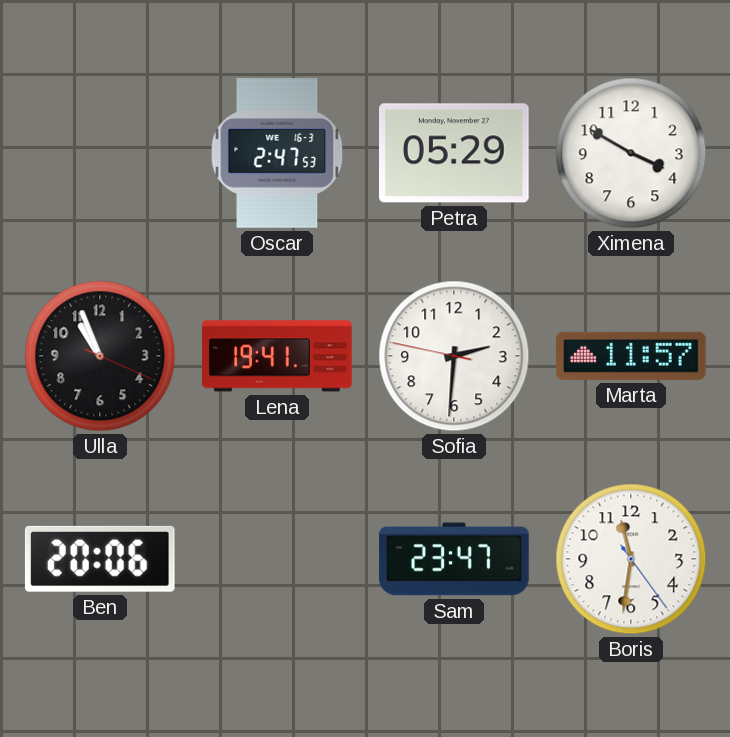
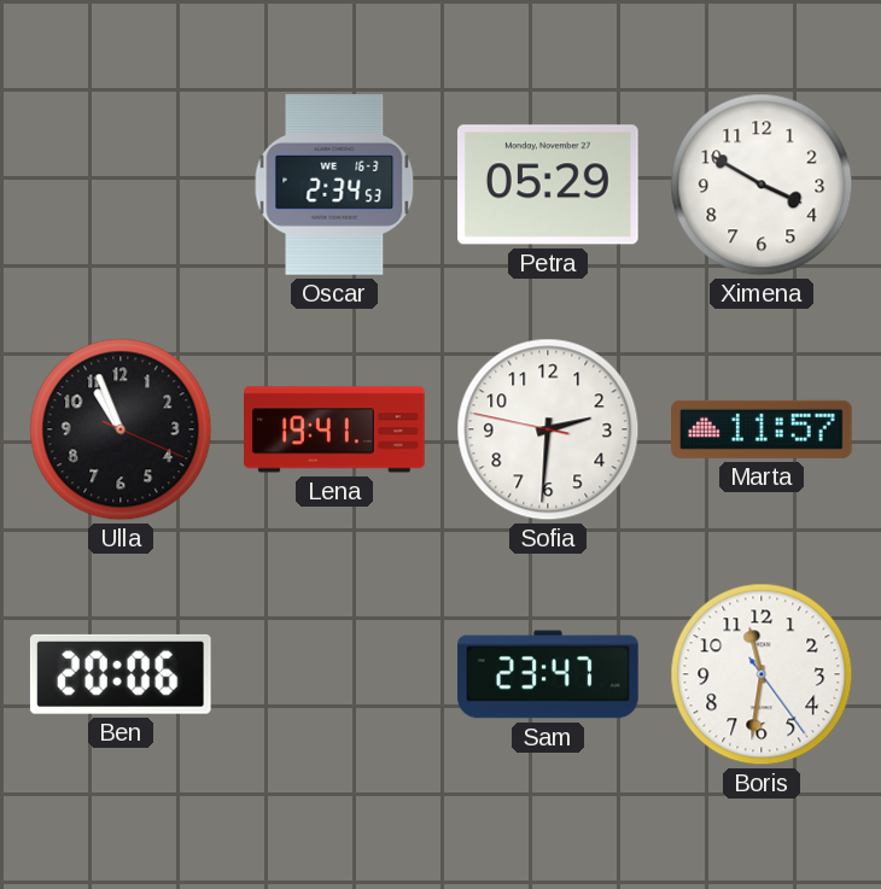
Oscar: 2:47 -> 2:34
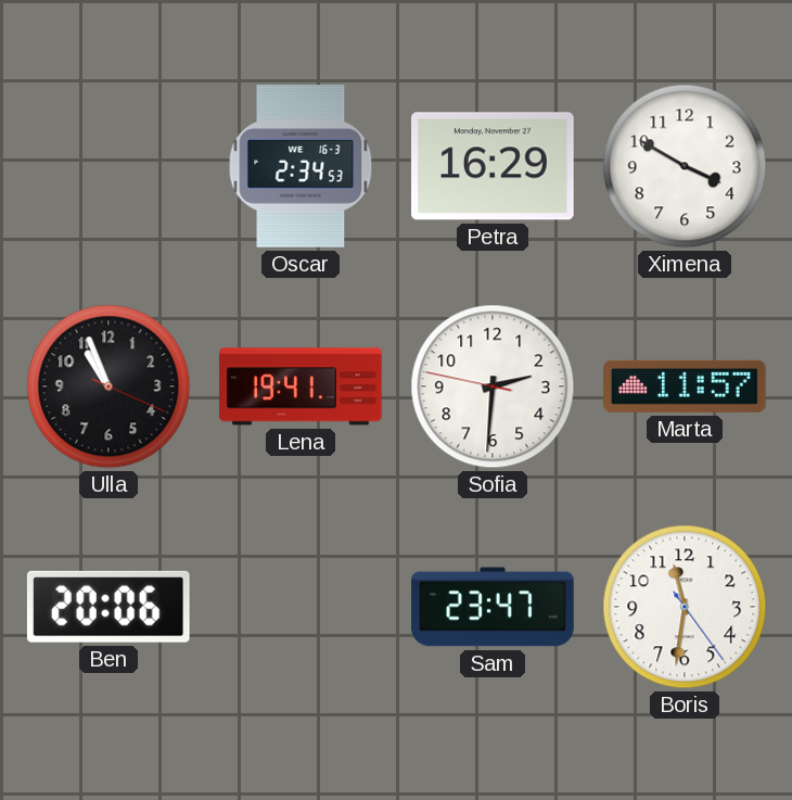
Petra: 05:29 -> 16:29
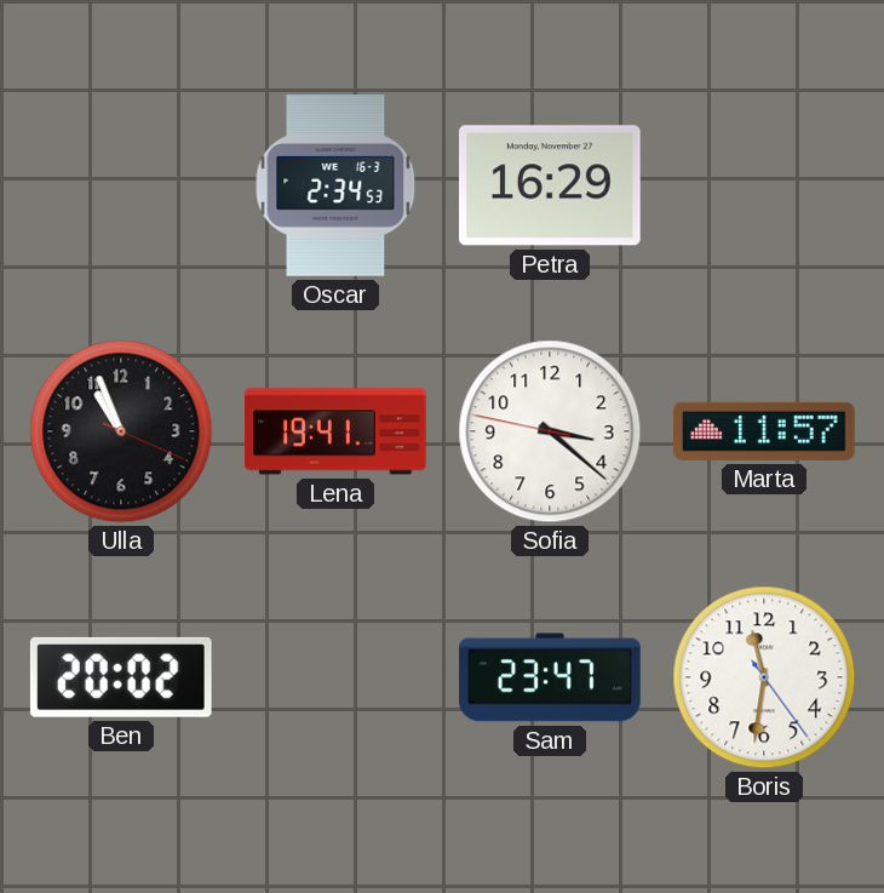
Ximena: 3:50 -> none
Sofia: 2:30 -> 3:21
Ben: 20:06 -> 20:02
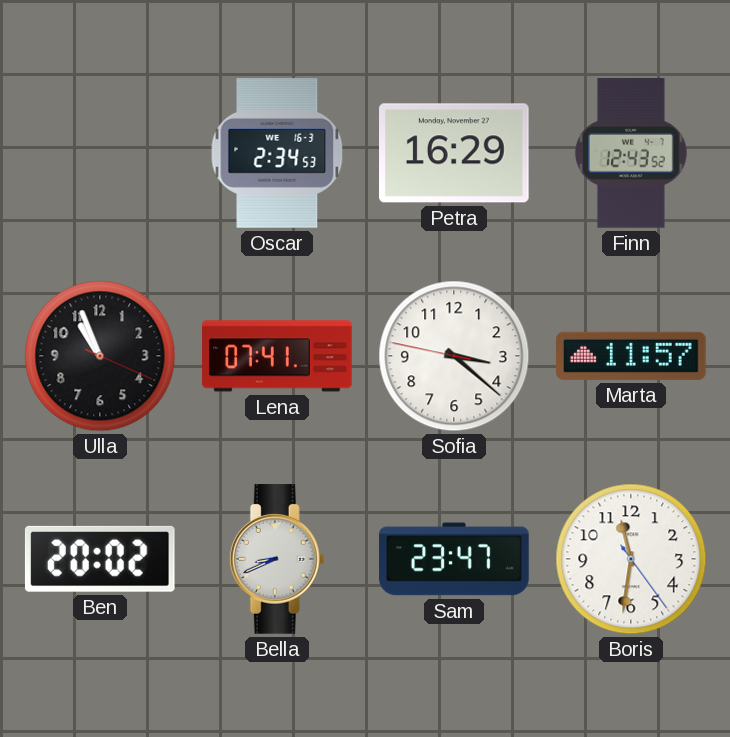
Finn: none -> 12:43
Lena: 19:41 -> 07:41
Bella: none -> 8:41
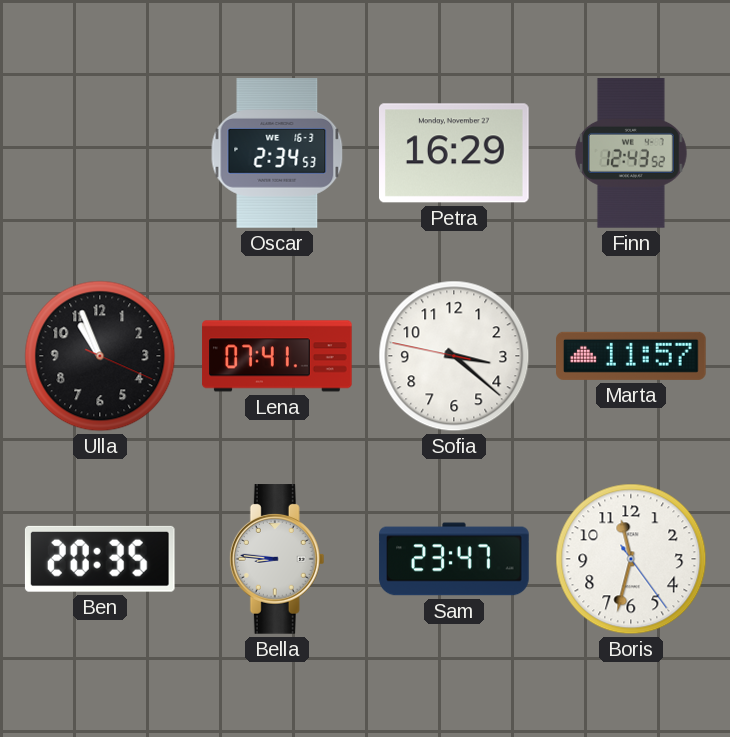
Ben: 20:02 -> 20:35
Bella: 8:41 -> 8:46
Boris: 11:31 -> 11:32
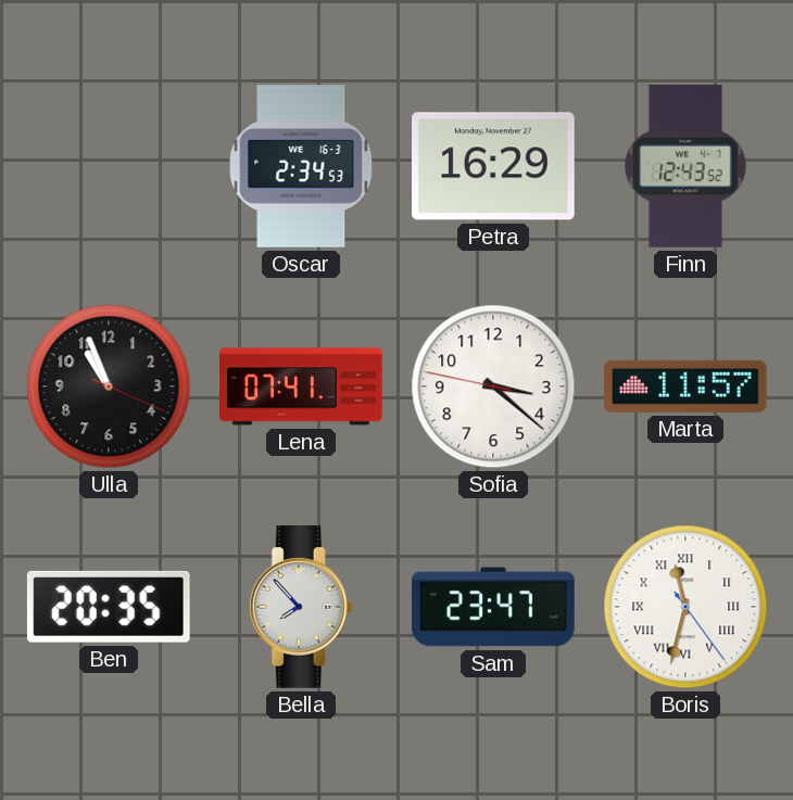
Bella: 8:46 -> 7:53
Boris numerals: Arabic -> Roman
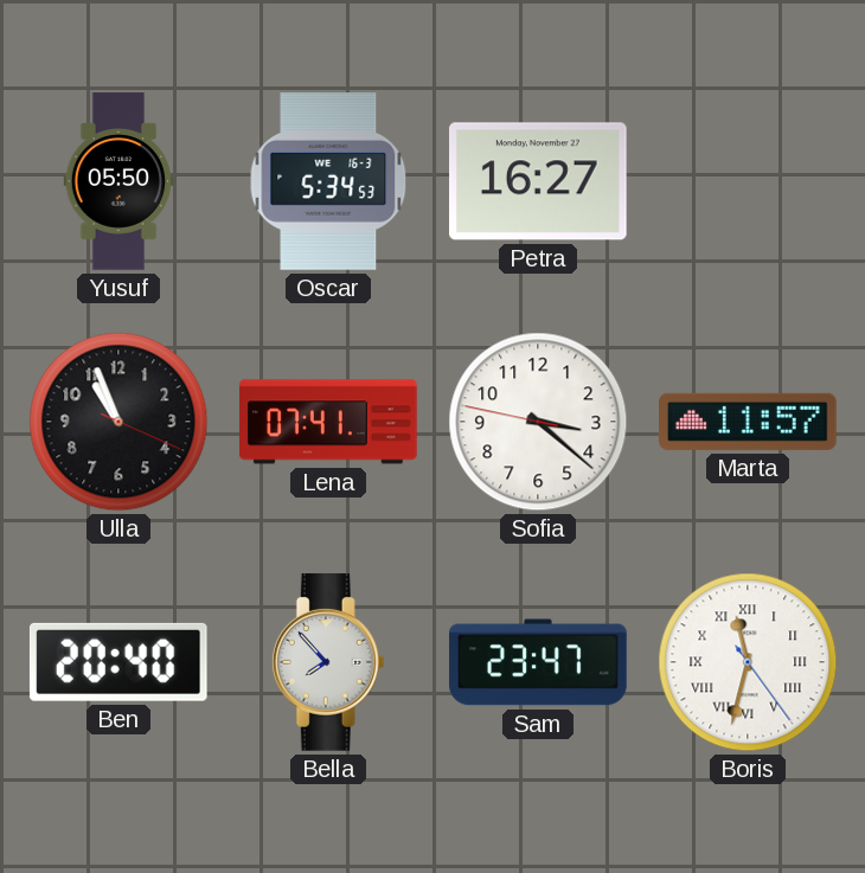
Yusuf: none -> 05:50
Oscar: 2:34 -> 5:34
Petra: 16:29 -> 16:27
Finn: 12:43 -> none
Ben: 20:35 -> 20:40
